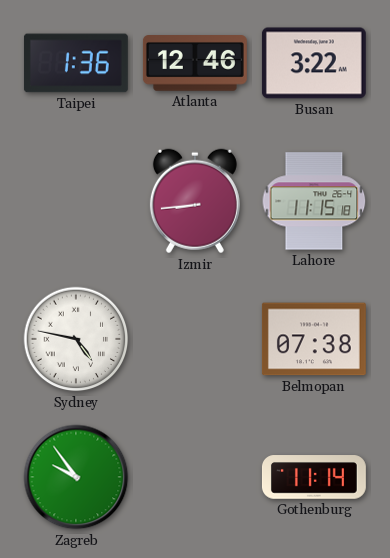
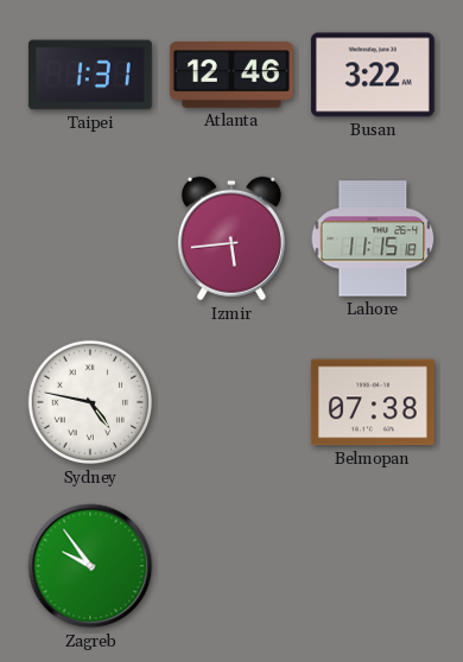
Taipei: 1:36 -> 1:31
Izmir: 8:44 -> 5:44
Gothenburg: 11:14 -> none
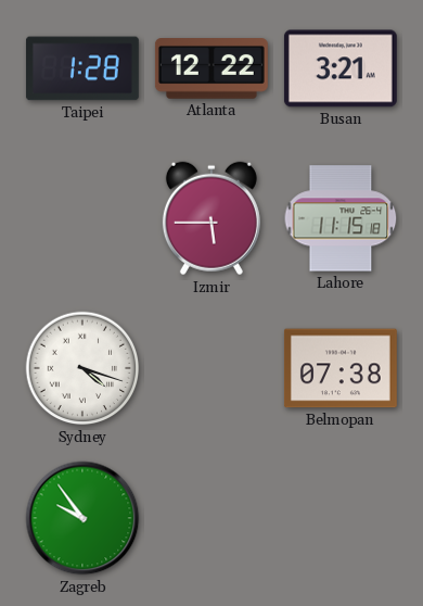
Taipei: 1:31 -> 1:28
Atlanta: 12:46 -> 12:22
Busan: 3:22 -> 3:21
Izmir: 5:44 -> 5:45
Sydney: 4:47 -> 4:18
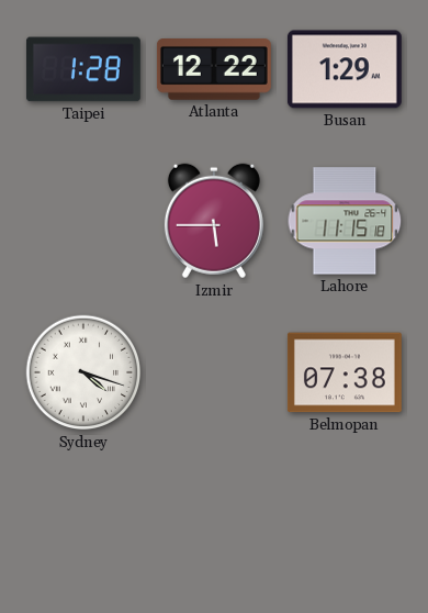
Busan: 3:21 -> 1:29
Zagreb: 9:54 -> none
